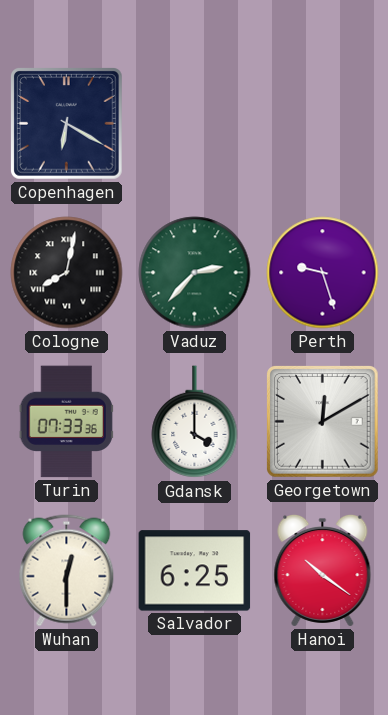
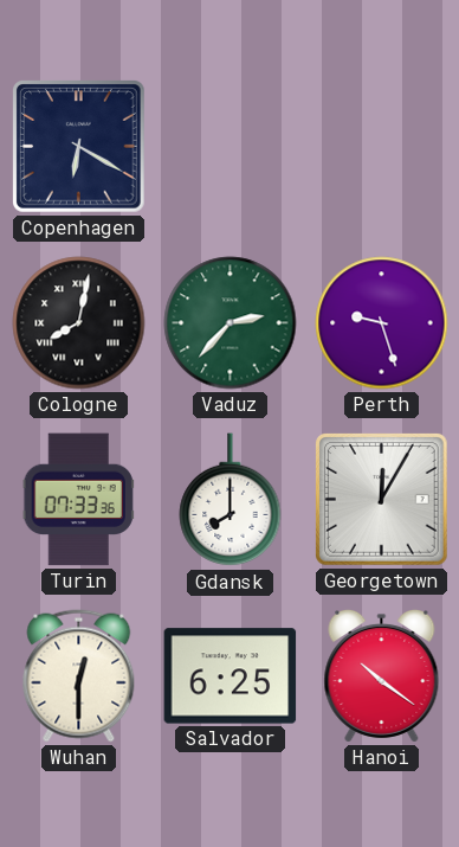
Gdansk: 4:00 -> 8:00
Georgetown: 12:10 -> 12:05
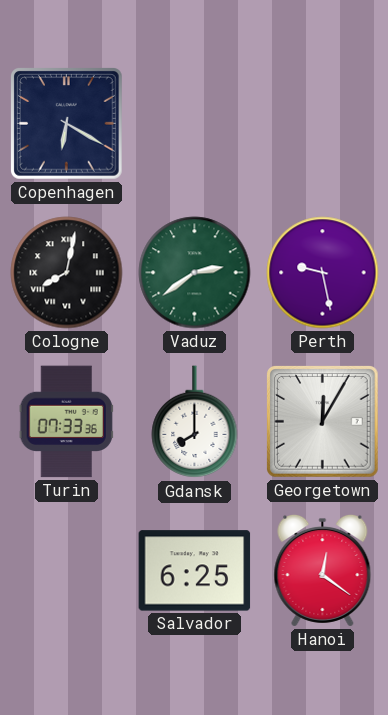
Vaduz: 2:37 -> 2:39
Perth: 9:27 -> 9:28
Wuhan: 12:30 -> none
Hanoi: 10:21 -> 12:21
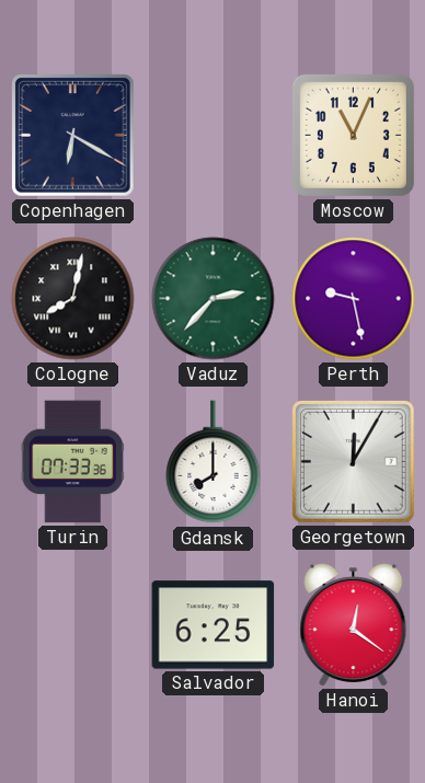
Moscow: none -> 11:04
Vaduz: 2:39 -> 2:37
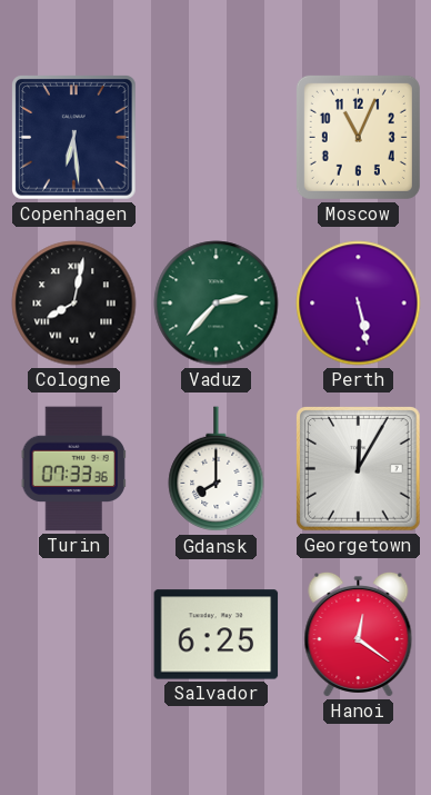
Copenhagen: 6:20 -> 6:29
Perth: 9:28 -> 5:28
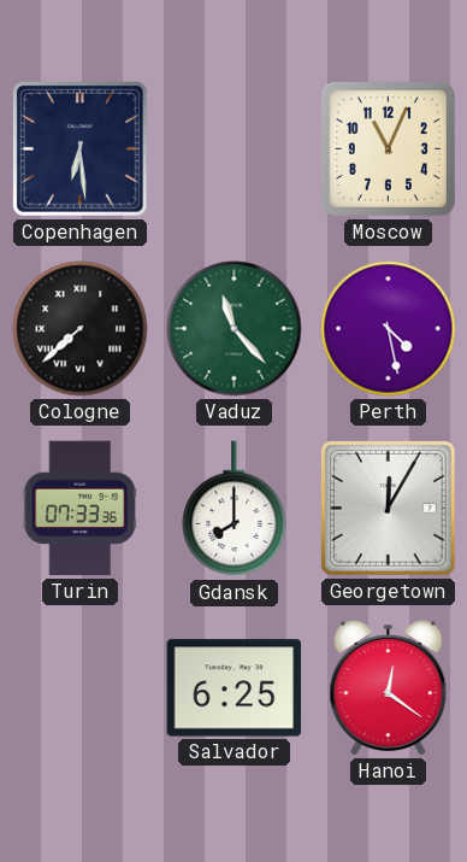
Cologne: 8:02 -> 7:38
Vaduz: 2:37 -> 11:23
Perth: 5:28 -> 4:28
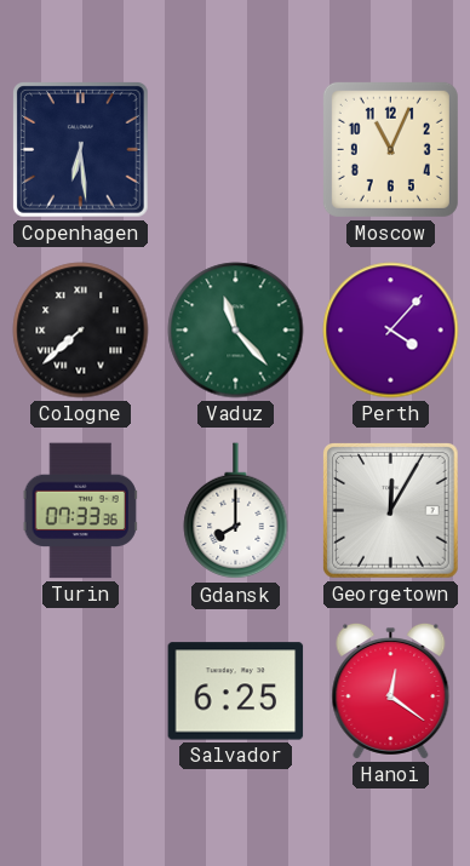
Perth: 4:28 -> 4:07
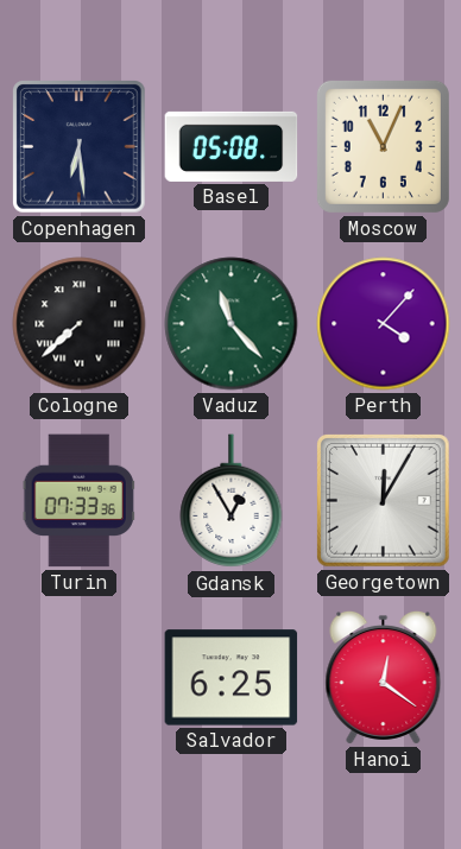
Basel: none -> 05:08
Gdansk: 8:00 -> 12:55
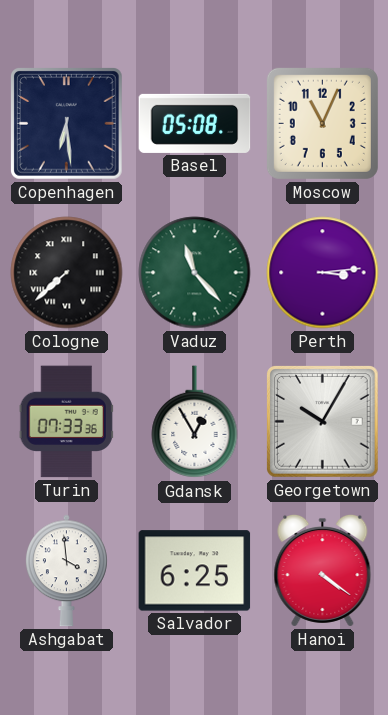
Perth: 4:07 -> 3:14
Georgetown: 12:05 -> 10:05
Ashgabat: none -> 3:59
Hanoi: 12:21 -> 4:21
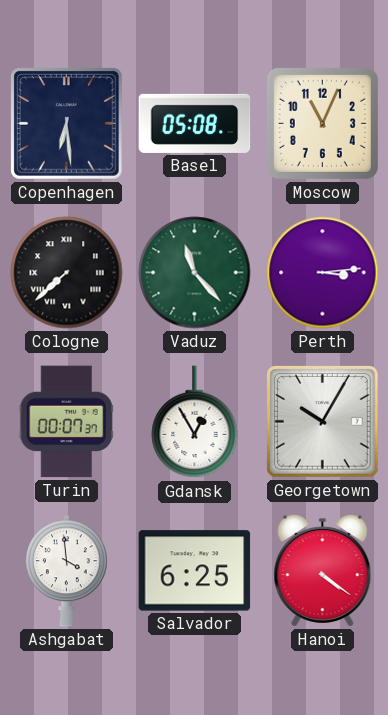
Turin: 07:33 -> 00:07
